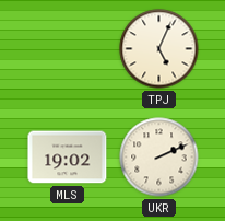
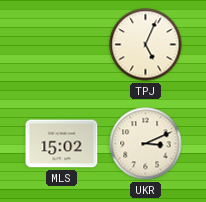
MLS: 19:02 -> 15:02
UKR: 2:11 -> 3:11
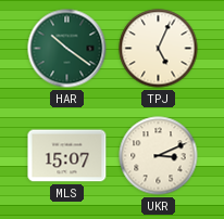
HAR: none -> 10:21
MLS: 15:02 -> 15:07
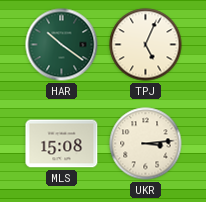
MLS: 15:07 -> 15:08
UKR: 3:11 -> 3:14
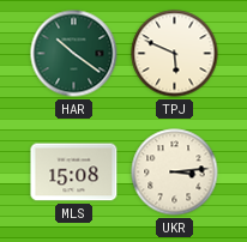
TPJ: 5:04 -> 5:49
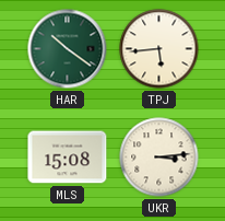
TPJ: 5:49 -> 5:44
